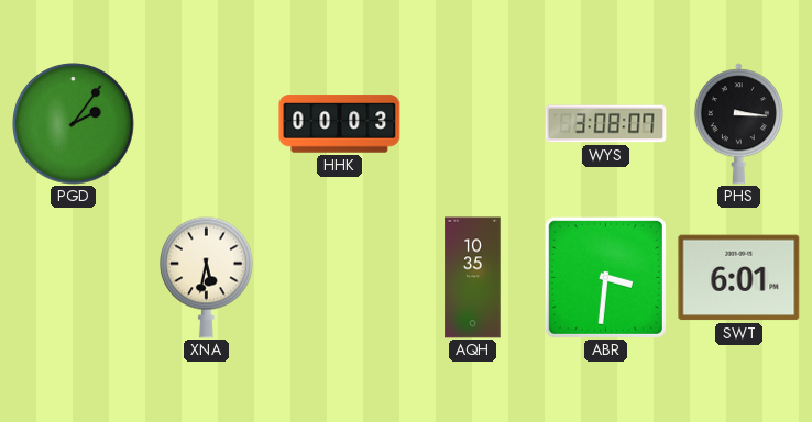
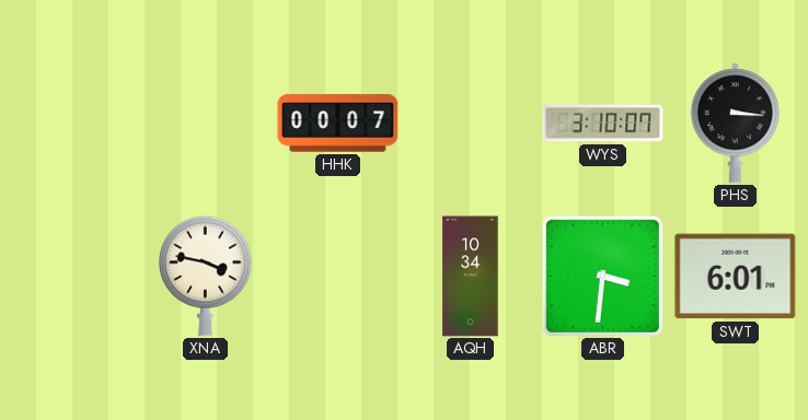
PGD: 2:06 -> none
HHK: 00:03 -> 00:07
WYS: 3:08 -> 3:10
XNA: 5:32 -> 3:47
AQH: 10:35 -> 10:34
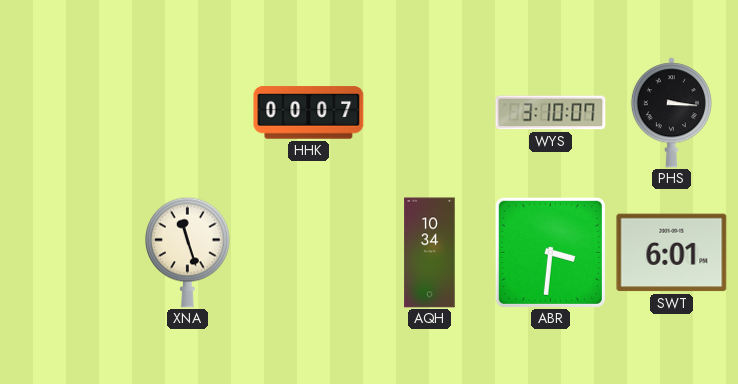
XNA: 3:47 -> 11:27
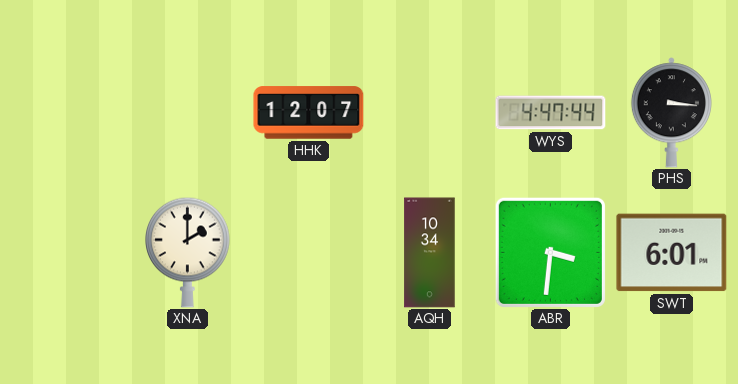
HHK: 00:07 -> 12:07
WYS: 3:10 -> 4:47
XNA: 11:27 -> 2:00
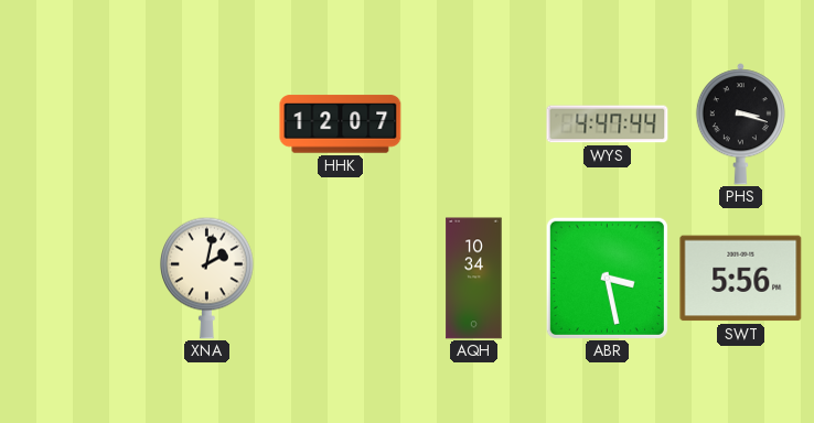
PHS: 3:16 -> 3:18
XNA: 2:00 -> 2:02
ABR: 3:31 -> 3:28
SWT: 6:01 -> 5:56
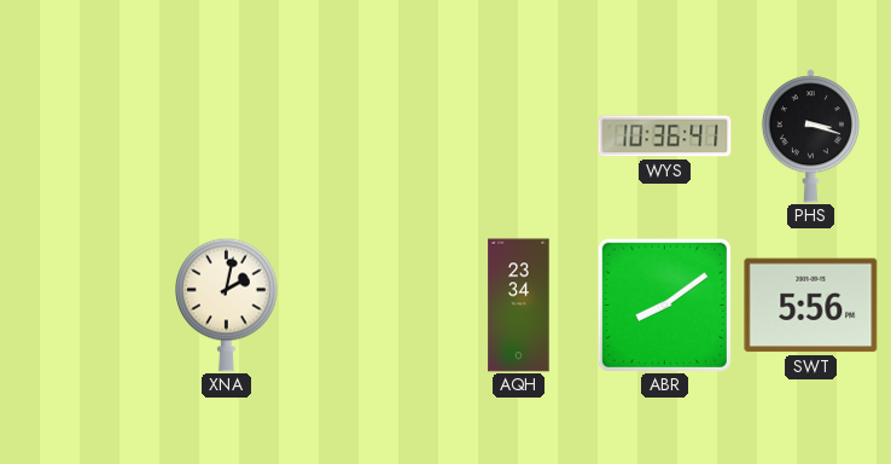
HHK: 12:07 -> none
WYS: 4:47 -> 10:36
AQH: 10:34 -> 23:34
ABR: 3:28 -> 8:09
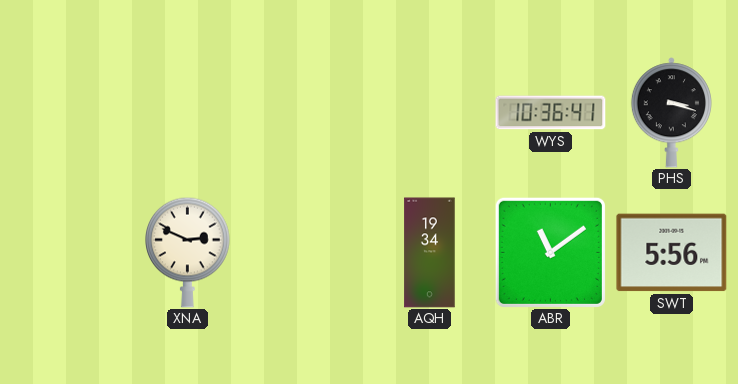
XNA: 2:02 -> 2:49
AQH: 23:34 -> 19:34
ABR: 8:09 -> 11:09
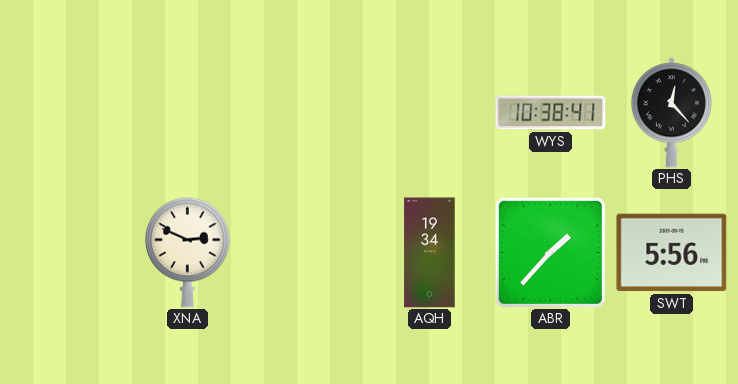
WYS: 10:36 -> 10:38
PHS: 3:18 -> 12:23
ABR: 11:09 -> 1:37
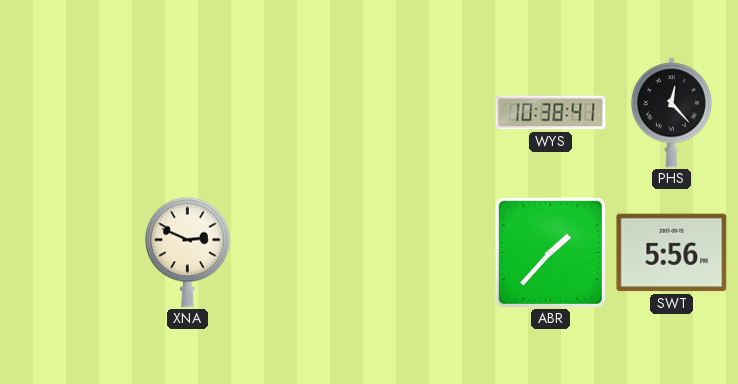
AQH: 19:34 -> none
